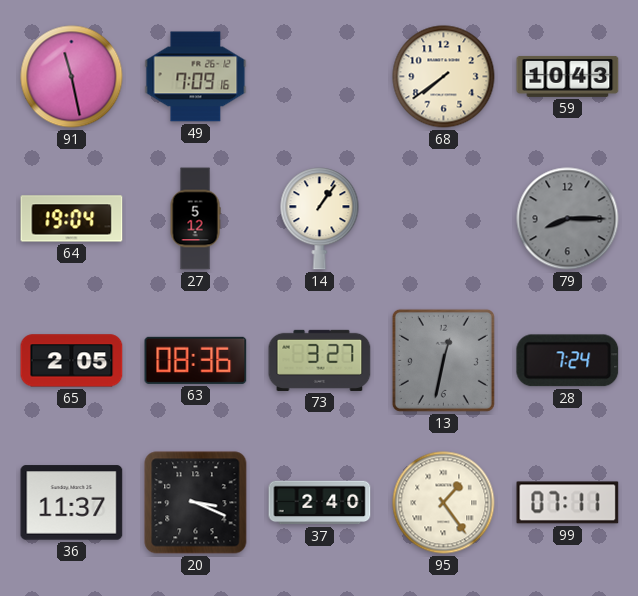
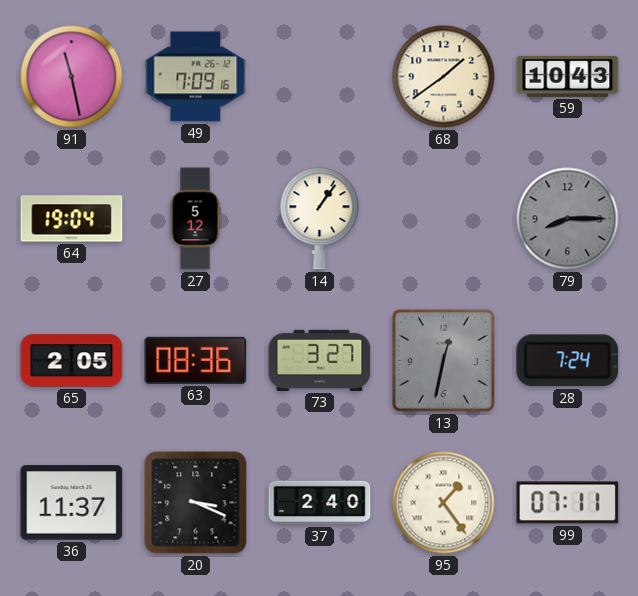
68: 7:39 -> 1:39
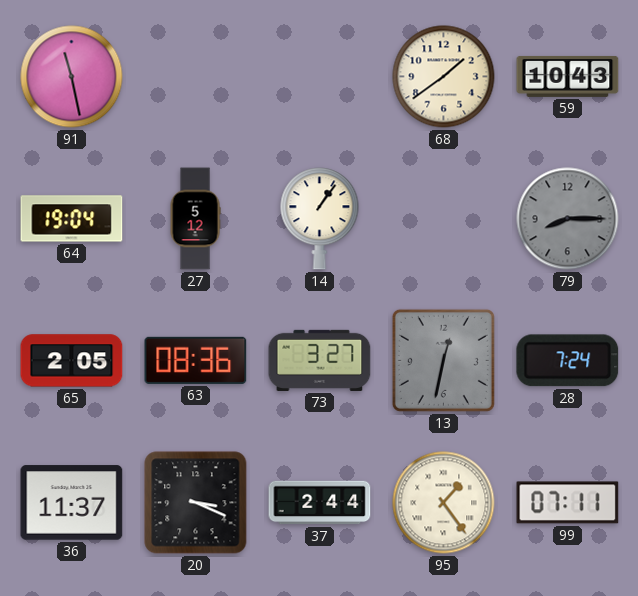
49: 7:09 -> none
37: 2:40 -> 2:44
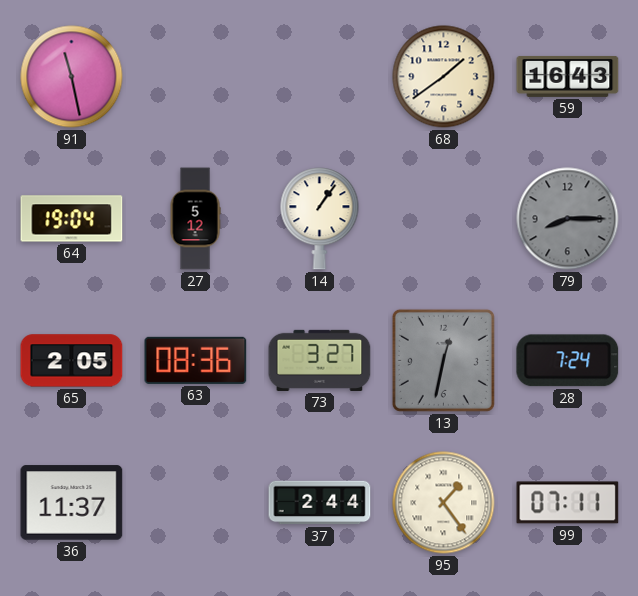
59: 10:43 -> 16:43
20: 3:19 -> none
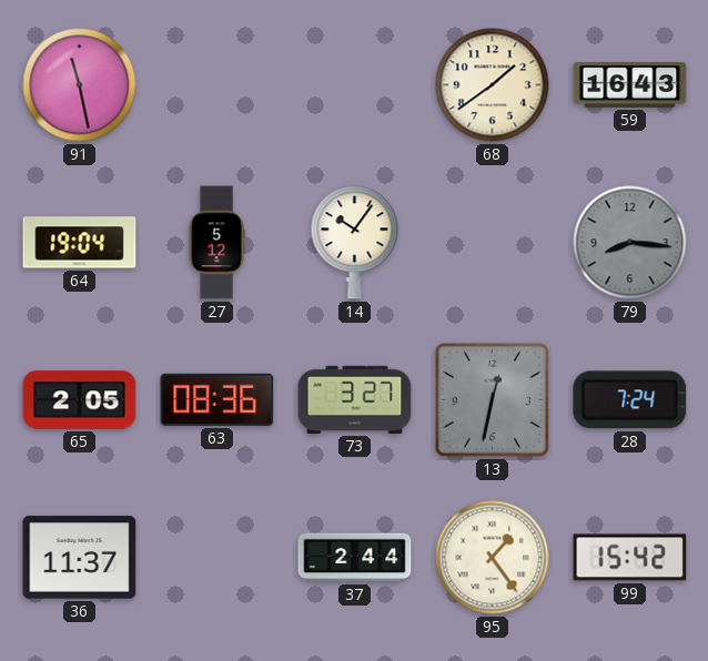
14: 1:06 -> 10:06
79: 8:15 -> 8:16
99: 07:11 -> 15:42
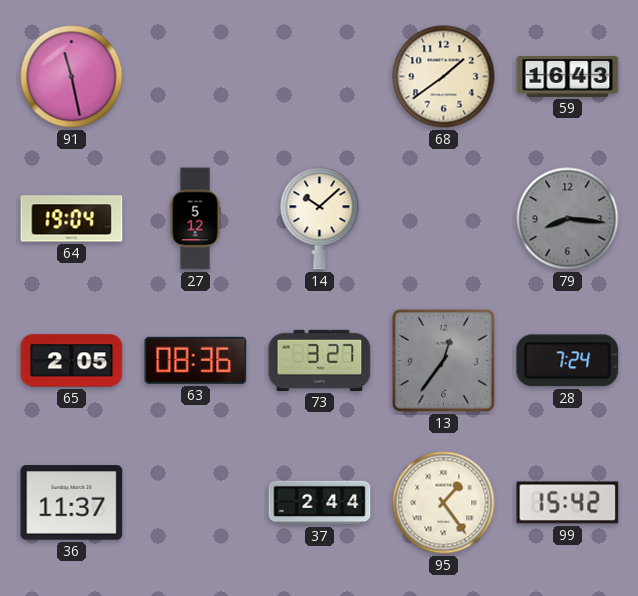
14: 10:06 -> 10:08
13: 12:32 -> 12:36
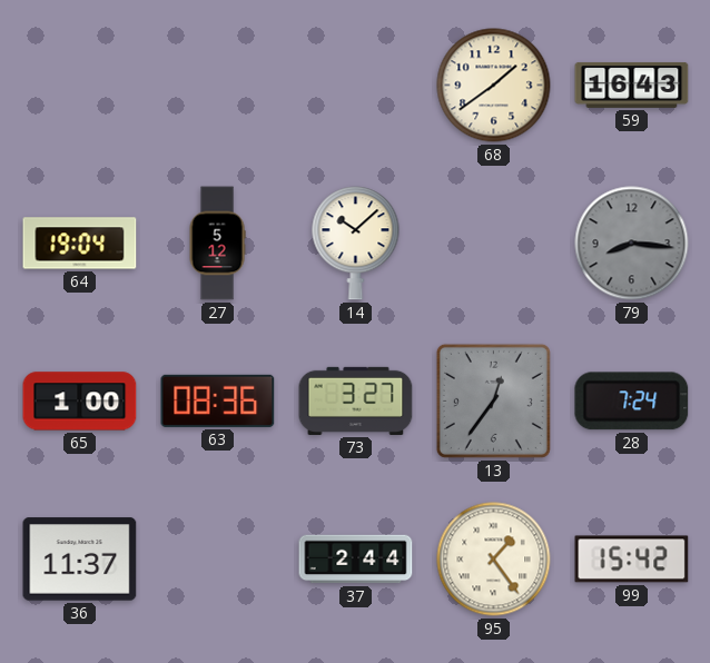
91: 11:28 -> none
65: 2:05 -> 1:00
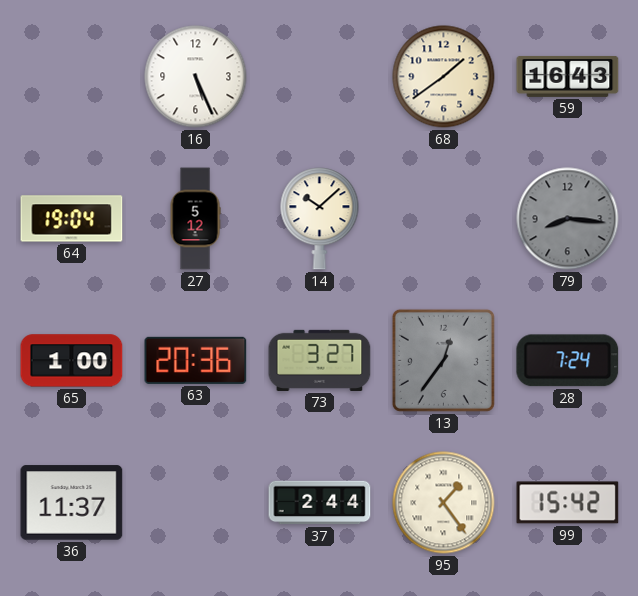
16: none -> 5:26
63: 08:36 -> 20:36
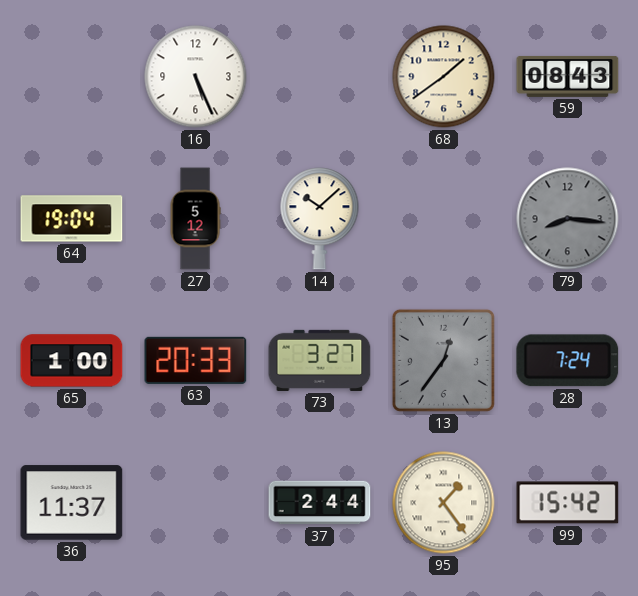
59: 16:43 -> 08:43
63: 20:36 -> 20:33
